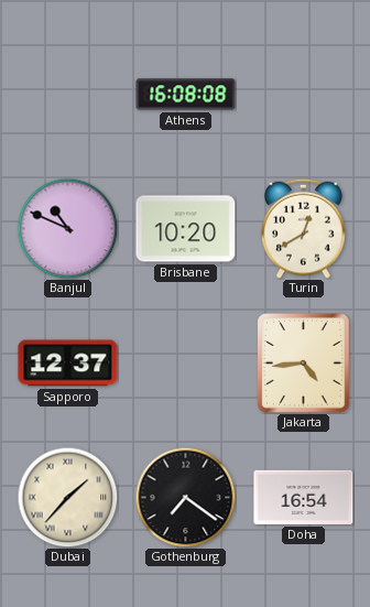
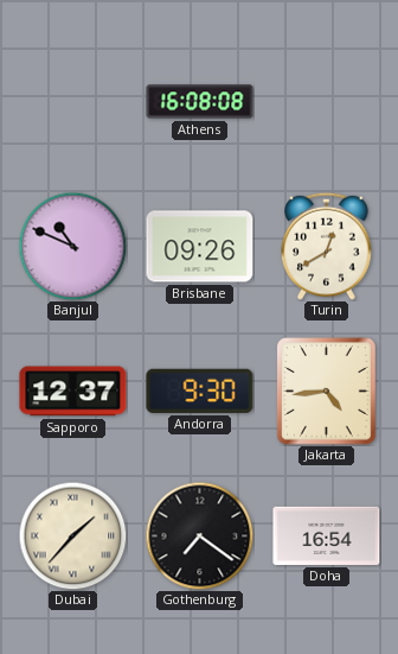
Brisbane: 10:20 -> 09:26
Andorra: none -> 9:30
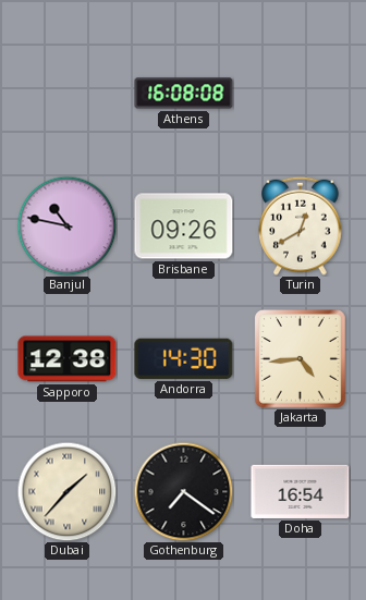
Banjul: 10:49 -> 10:47
Sapporo: 12:37 -> 12:38
Andorra: 9:30 -> 14:30
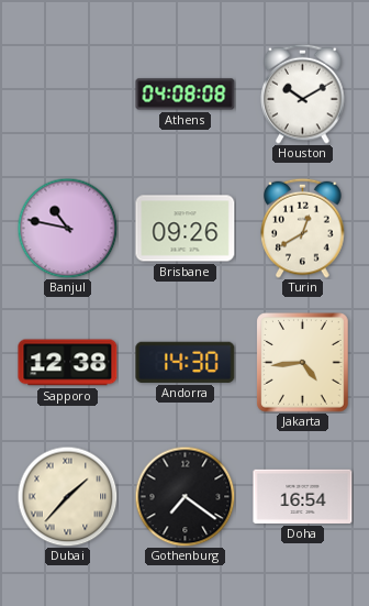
Athens: 16:08 -> 04:08
Houston: none -> 10:10
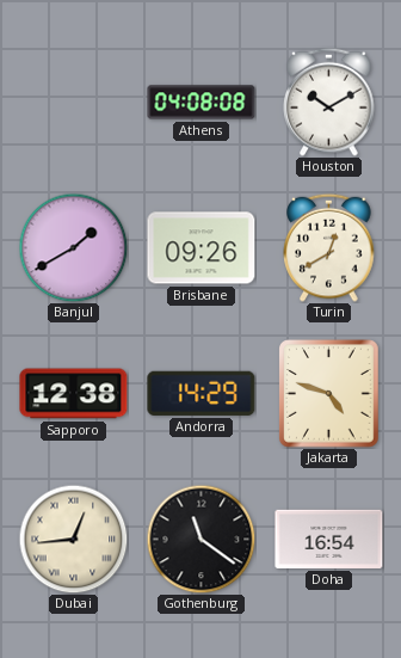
Banjul: 10:47 -> 1:40
Andorra: 14:30 -> 14:29
Jakarta: 4:44 -> 4:48
Dubai: 1:37 -> 12:44
Gothenburg: 7:21 -> 11:21
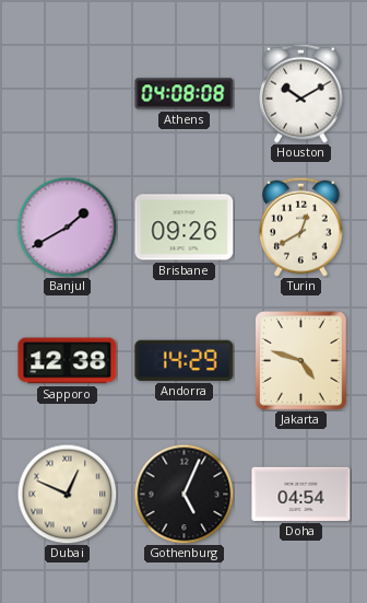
Dubai: 12:44 -> 12:49
Gothenburg: 11:21 -> 5:04
Doha: 16:54 -> 04:54
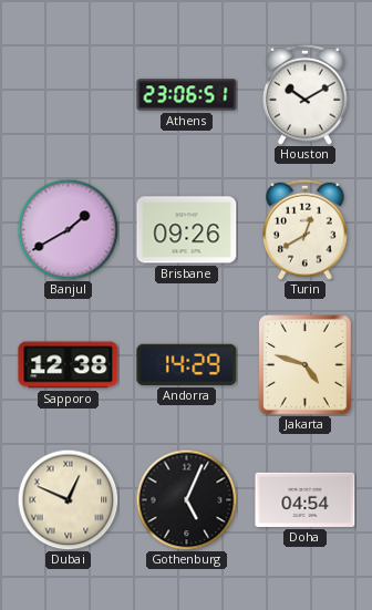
Athens: 04:08 -> 23:06
